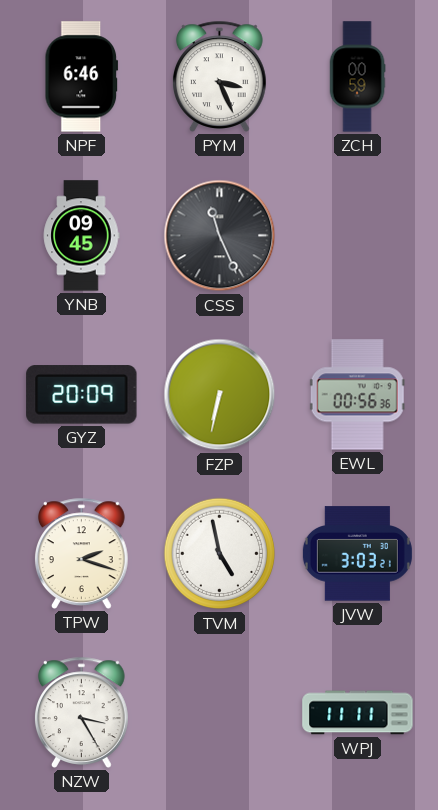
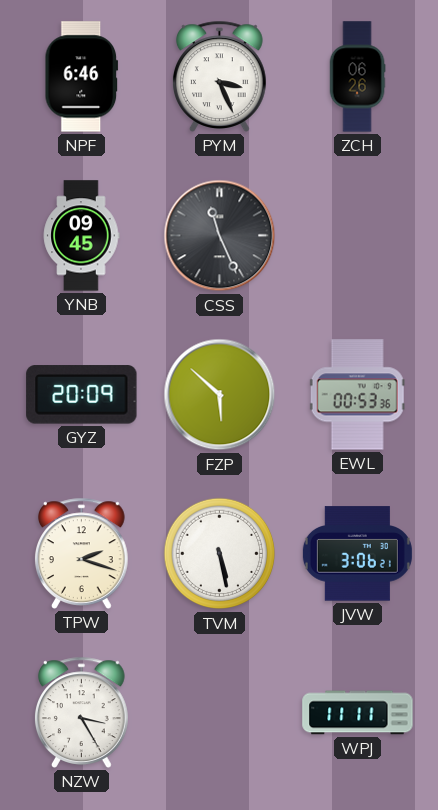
ZCH: 00:59 -> 06:26
FZP: 6:32 -> 5:52
EWL: 00:56 -> 00:53
TVM: 4:58 -> 5:28
JVW: 3:03 -> 3:06
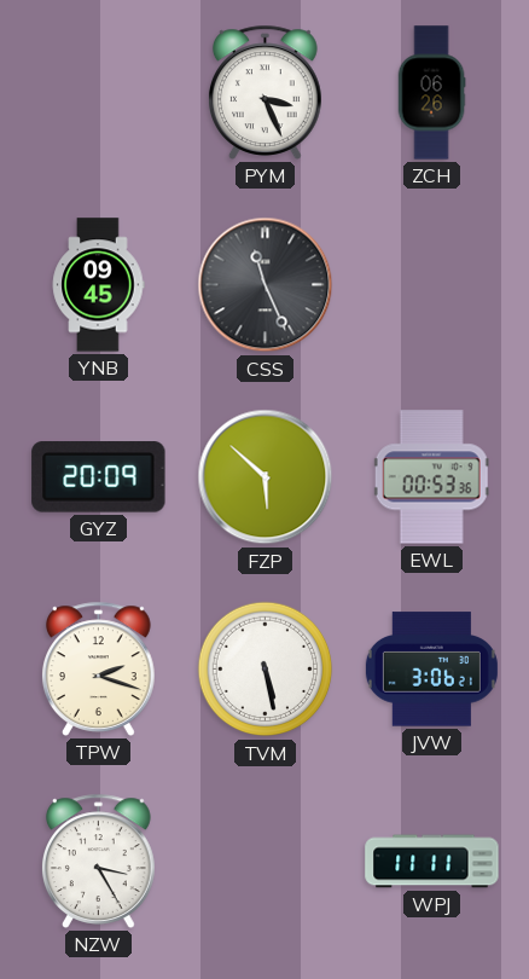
NPF: 6:46 -> none
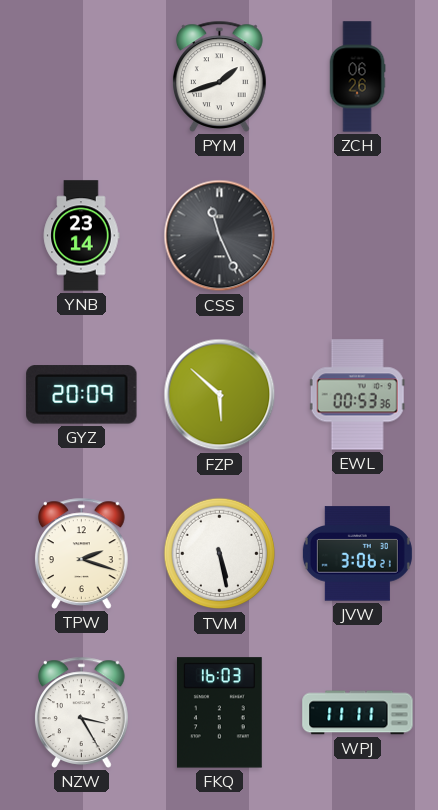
PYM: 3:26 -> 1:42
YNB: 09:45 -> 23:14
FKQ: none -> 16:03
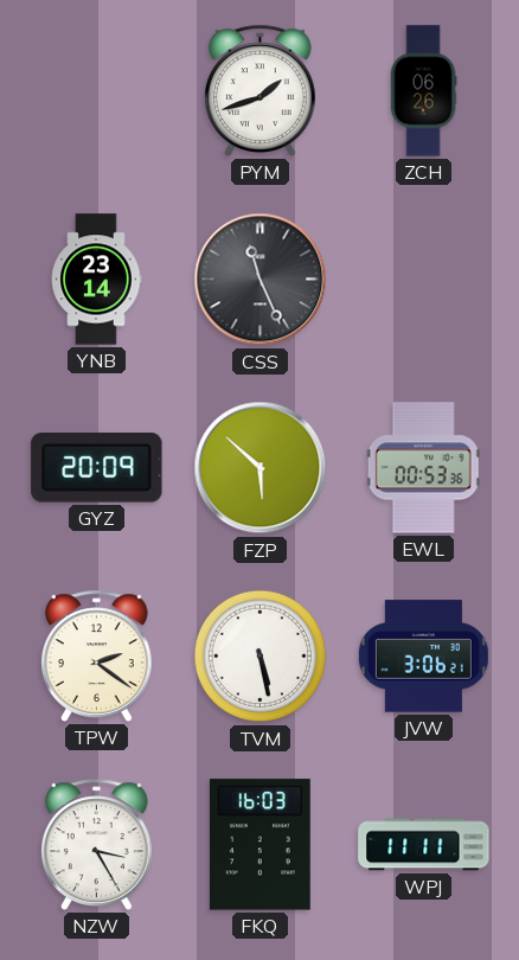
TPW: 2:18 -> 2:21
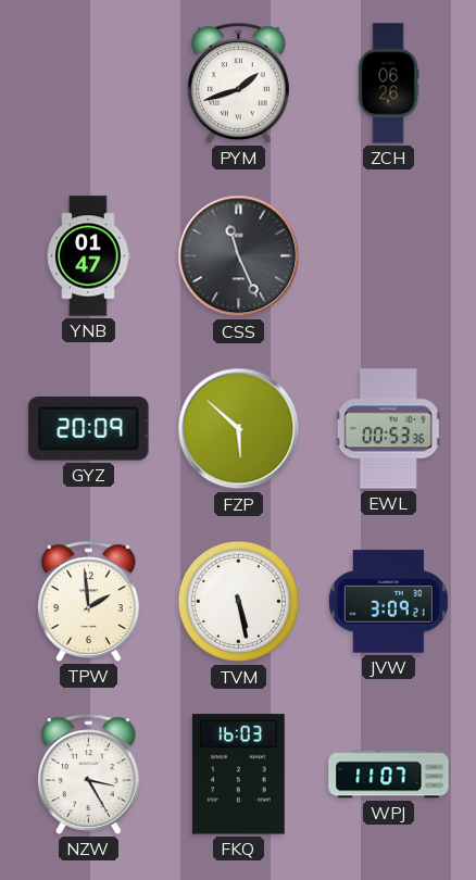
YNB: 23:14 -> 01:47
TPW: 2:21 -> 1:59
JVW: 3:06 -> 3:09
WPJ: 11:11 -> 11:07
